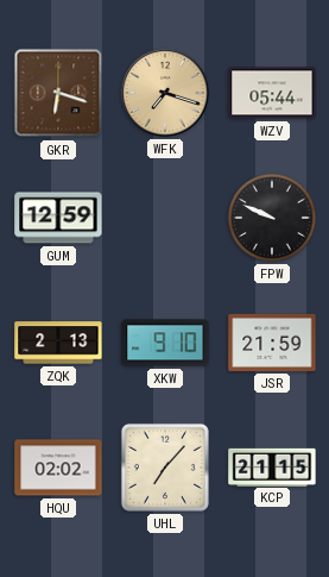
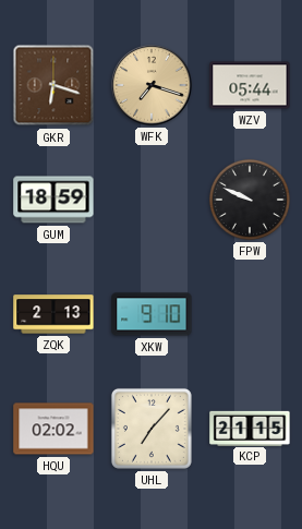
GUM: 12:59 -> 18:59
JSR: 21:59 -> none
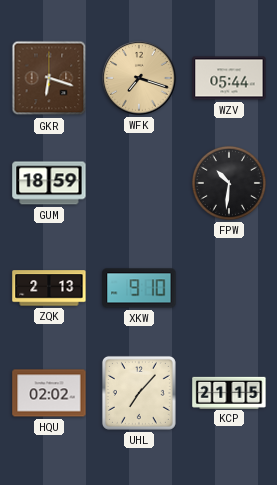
FPW: 9:49 -> 10:31
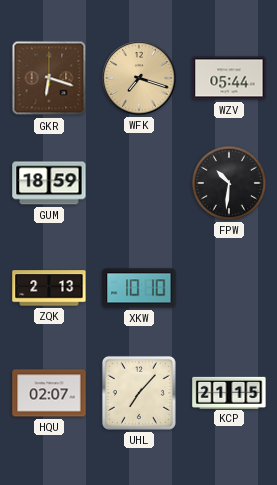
XKW: 9:10 -> 10:10
HQU: 02:02 -> 02:07
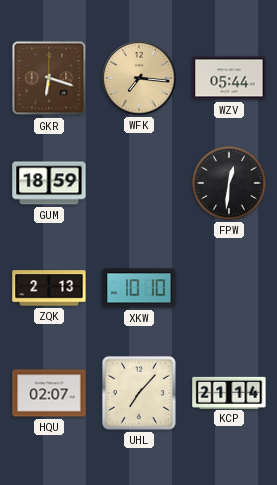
WFK: 7:18 -> 7:16
FPW: 10:31 -> 12:31
KCP: 21:15 -> 21:14
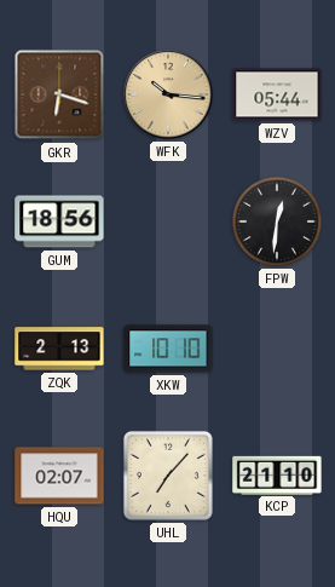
WFK: 7:16 -> 10:16
GUM: 18:59 -> 18:56
KCP: 21:14 -> 21:10
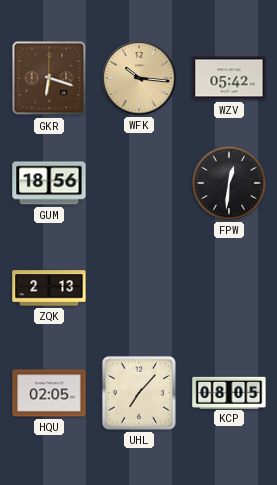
WZV: 05:44 -> 05:42
XKW: 10:10 -> none
HQU: 02:07 -> 02:05
KCP: 21:10 -> 08:05
